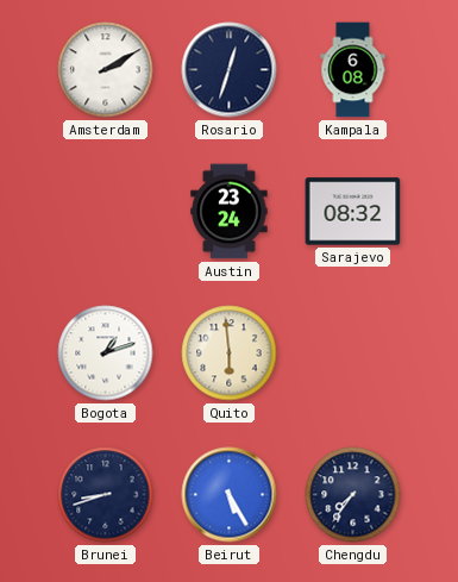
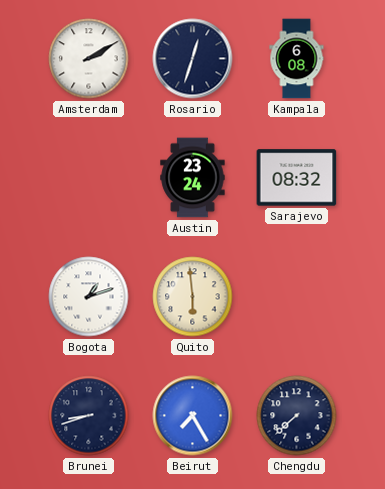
Beirut: 5:25 -> 7:25
Chengdu: 7:36 -> 7:38
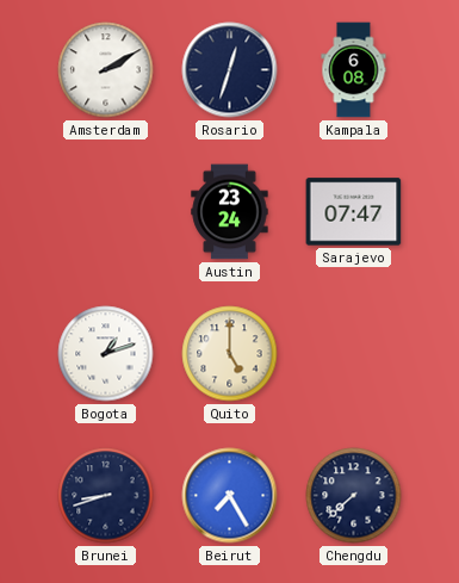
Sarajevo: 08:32 -> 07:47
Quito: 5:59 -> 5:00
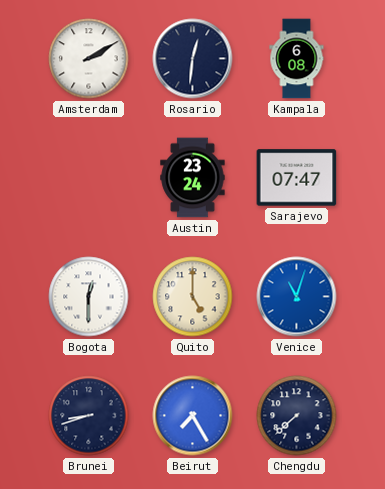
Rosario: 12:33 -> 12:31
Bogota: 1:12 -> 12:30
Venice: none -> 11:03
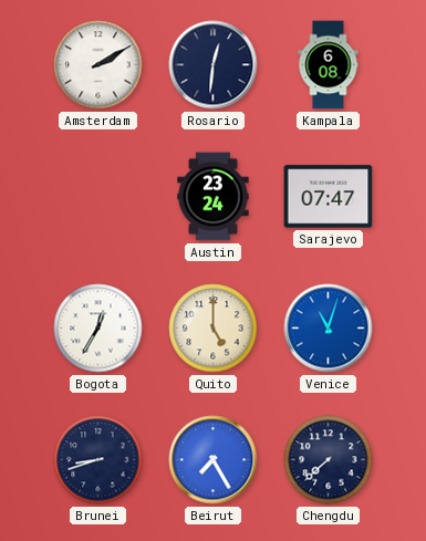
Bogota: 12:30 -> 12:35
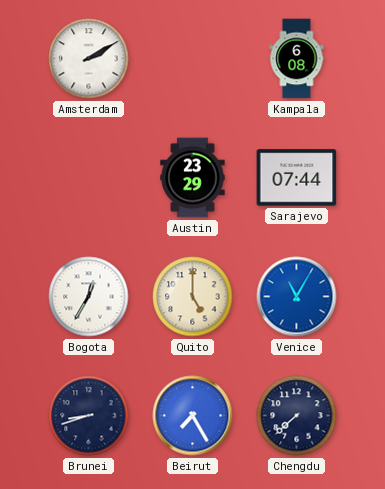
Rosario: 12:31 -> none
Austin: 23:24 -> 23:29
Sarajevo: 07:47 -> 07:44
Venice: 11:03 -> 11:05
